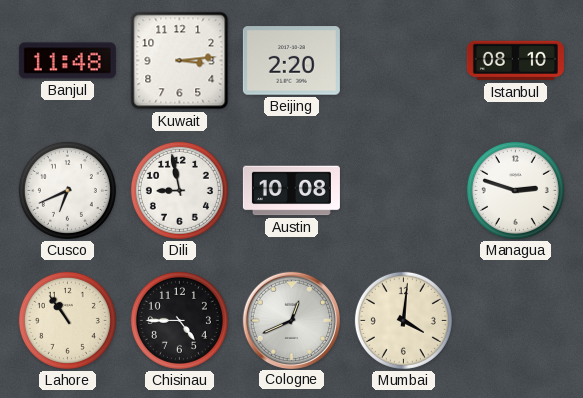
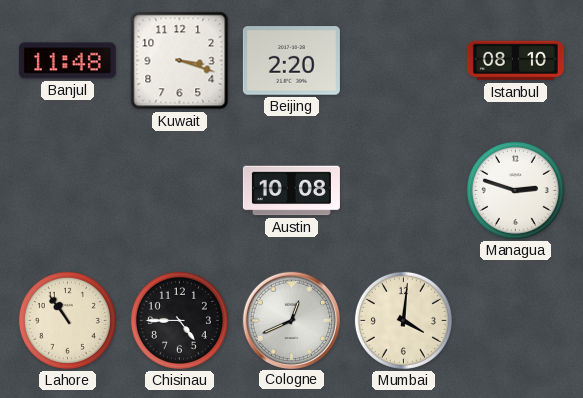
Kuwait: 3:14 -> 3:18
Cusco: 6:41 -> none
Dili: 8:58 -> none
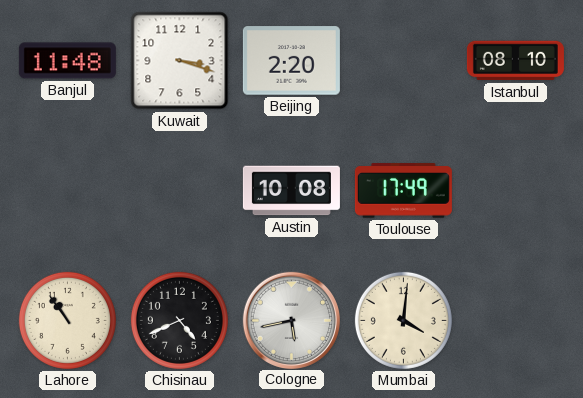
Toulouse: none -> 17:49
Managua: 2:48 -> none
Chisinau: 4:45 -> 4:41
Cologne: 12:41 -> 5:43
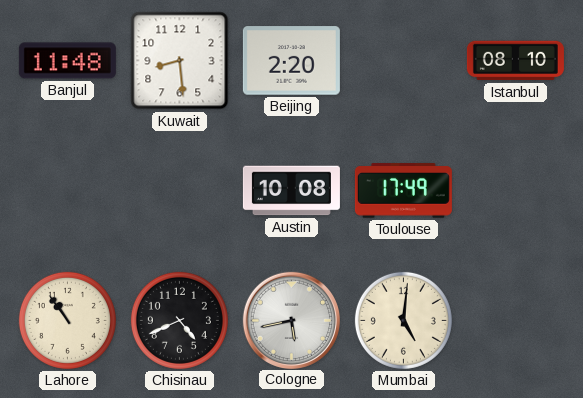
Kuwait: 3:18 -> 8:29
Mumbai: 4:01 -> 5:01
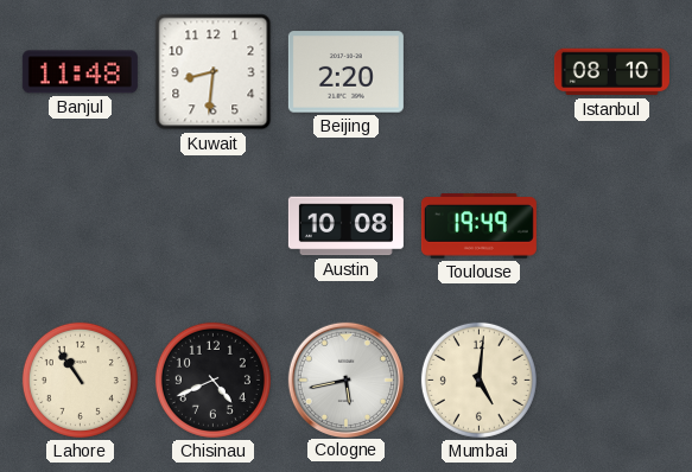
Kuwait: 8:29 -> 8:31
Toulouse: 17:49 -> 19:49
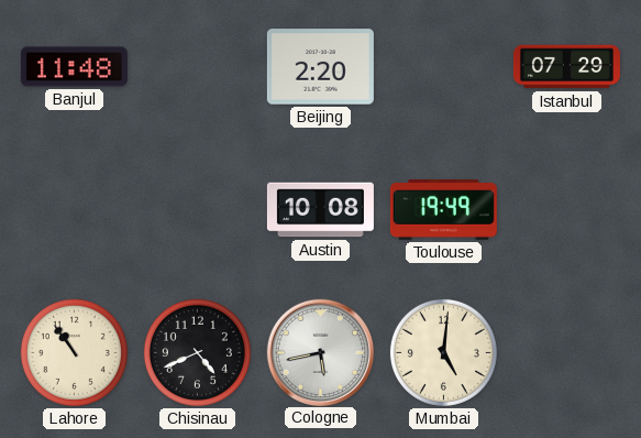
Kuwait: 8:31 -> none
Istanbul: 08:10 -> 07:29
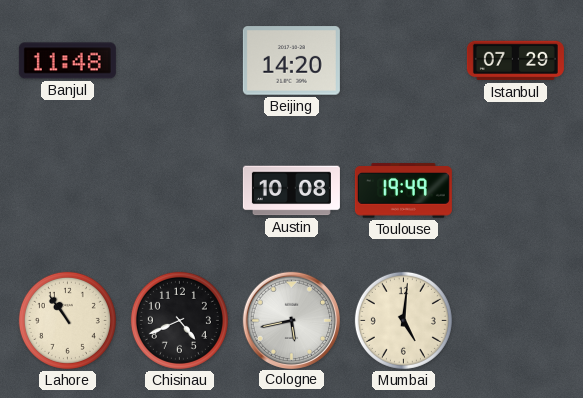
Beijing: 2:20 -> 14:20
